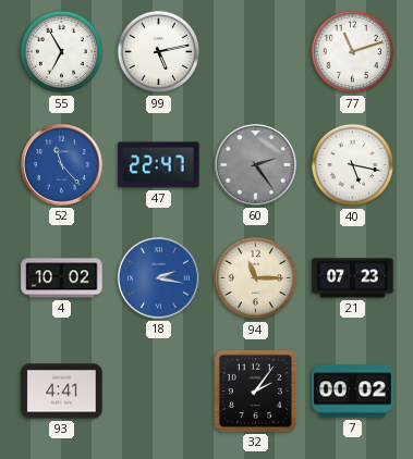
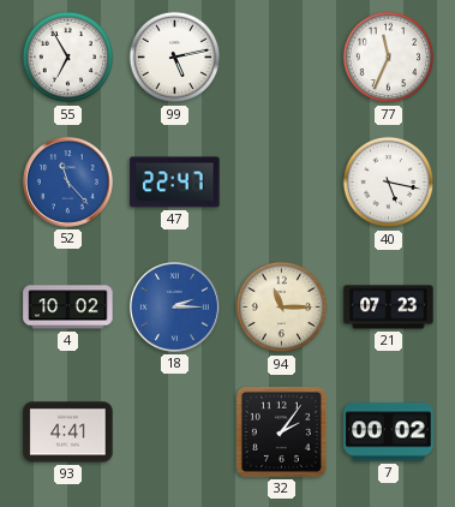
77: 11:12 -> 11:34
60: 2:24 -> none
18: 2:17 -> 2:15
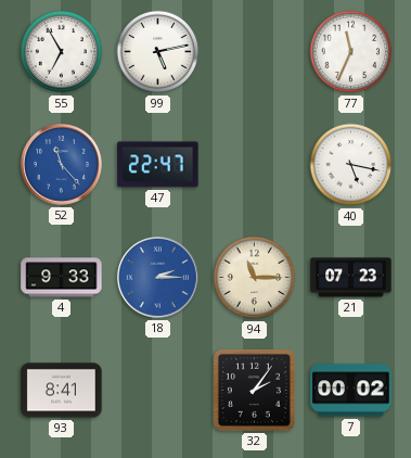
4: 10:02 -> 9:33
93: 4:41 -> 8:41
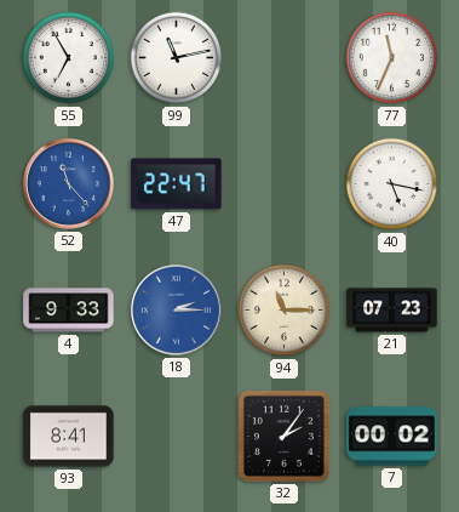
99: 5:13 -> 11:13
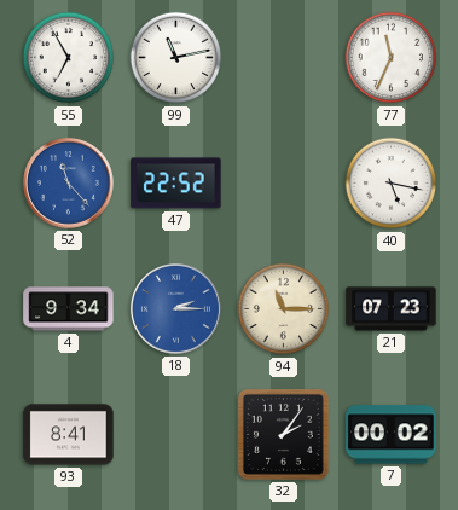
47: 22:47 -> 22:52
4: 9:33 -> 9:34
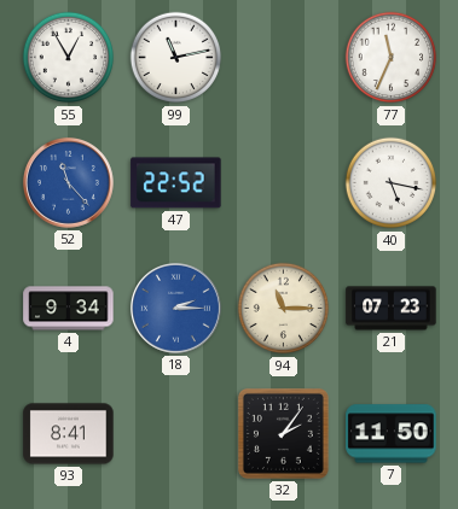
55: 6:55 -> 12:55
7: 00:02 -> 11:50
